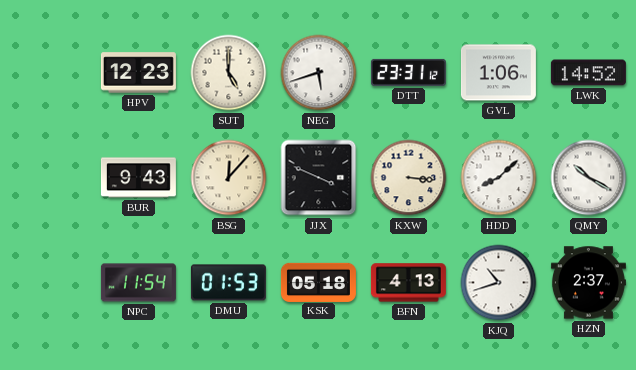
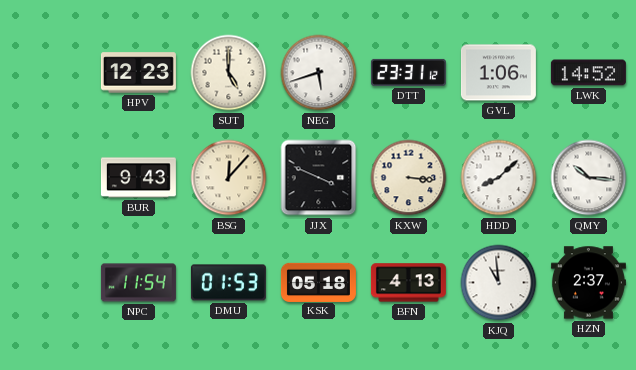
QMY: 10:20 -> 10:16
KJQ: 10:42 -> 10:59
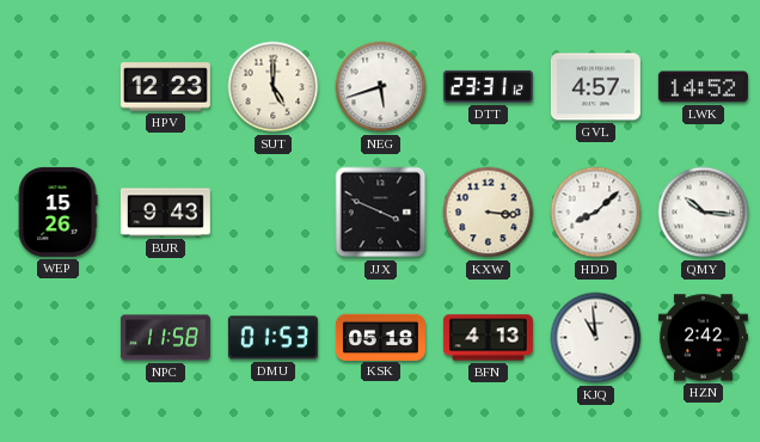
GVL: 1:06 -> 4:57
WEP: none -> 15:26
BSG: 12:07 -> none
NPC: 11:54 -> 11:58
HZN: 2:37 -> 2:42
